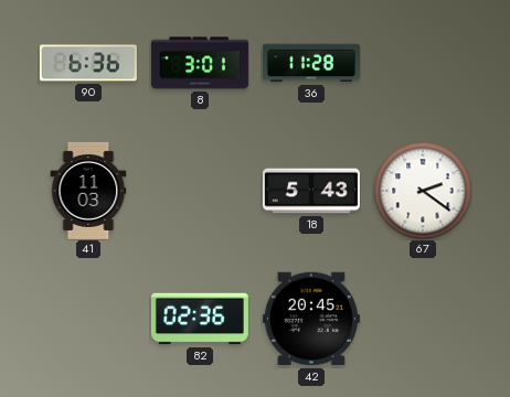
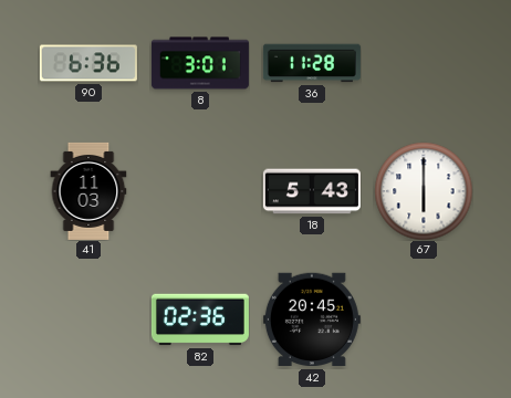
67: 2:21 -> 6:00
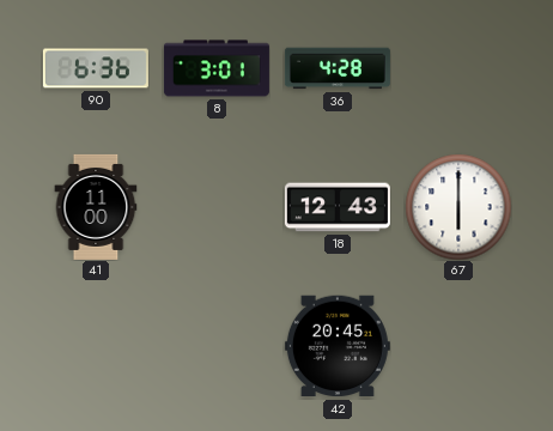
36: 11:28 -> 4:28
41: 11:03 -> 11:00
18: 5:43 -> 12:43
82: 02:36 -> none
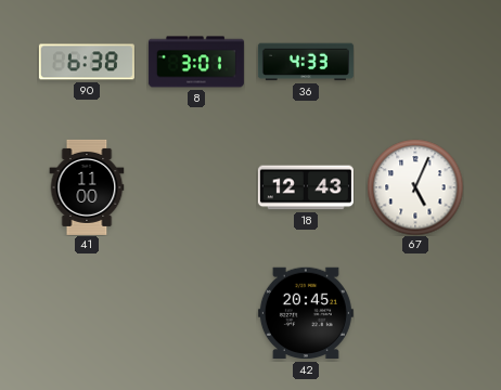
90: 6:36 -> 6:38
36: 4:28 -> 4:33
67: 6:00 -> 5:04
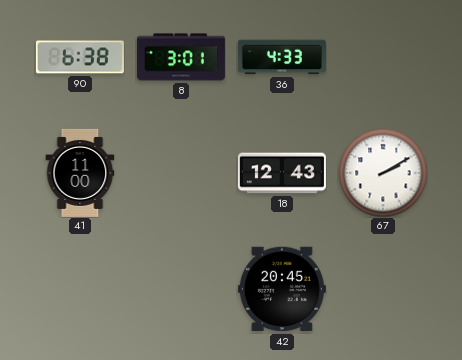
67: 5:04 -> 2:10
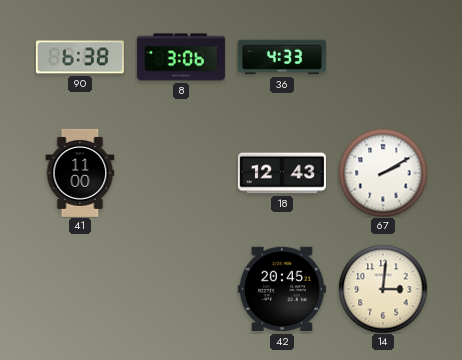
8: 3:01 -> 3:06
14: none -> 3:01
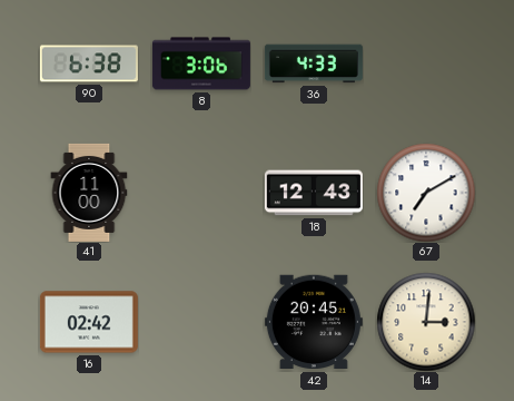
67: 2:10 -> 7:10
16: none -> 02:42
